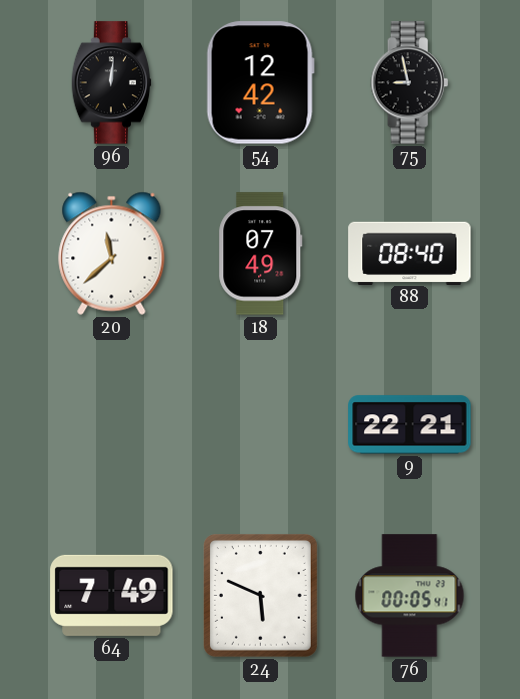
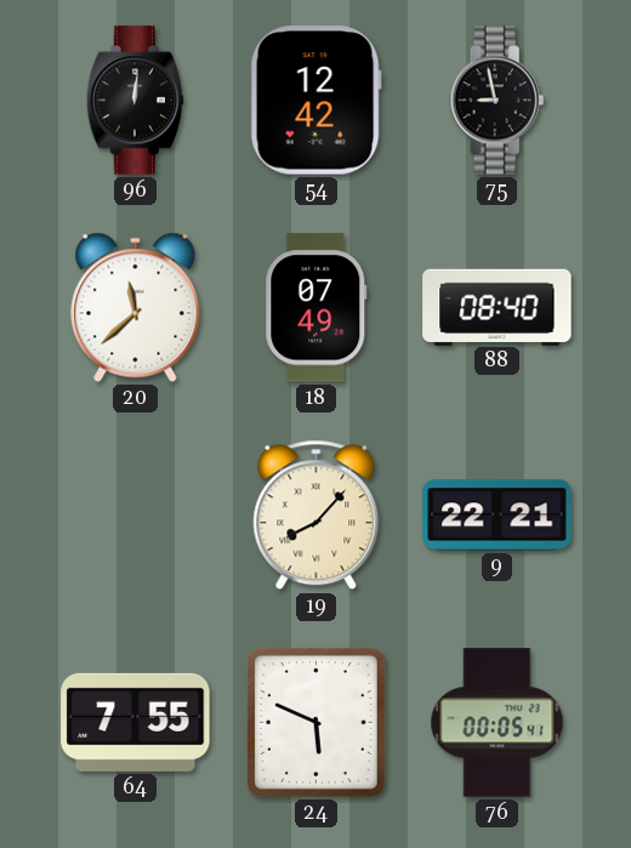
19: none -> 8:07
64: 7:49 -> 7:55
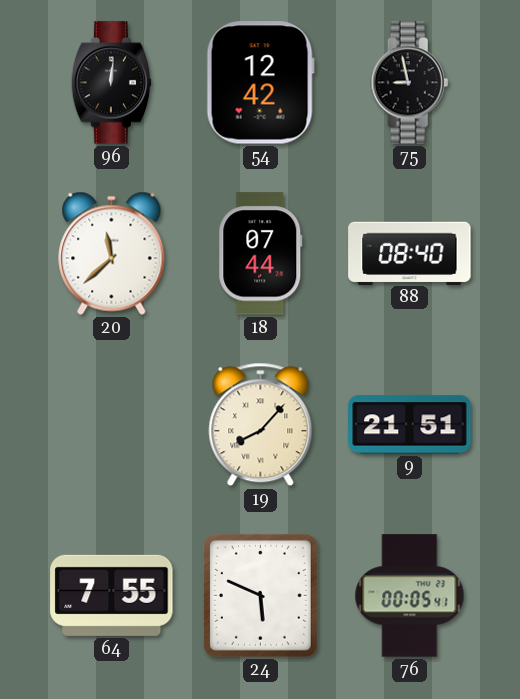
18: 07:49 -> 07:44
9: 22:21 -> 21:51
